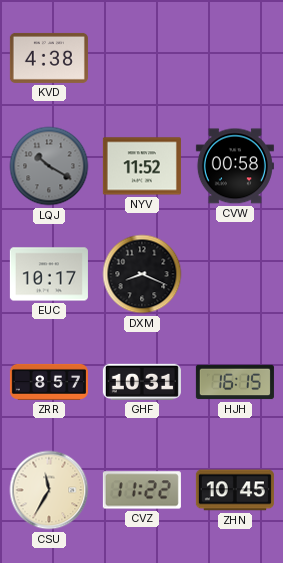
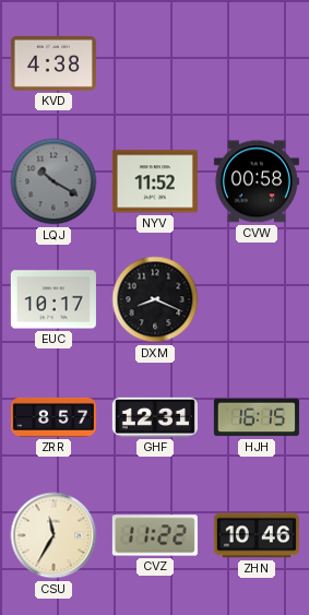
GHF: 10:31 -> 12:31
ZHN: 10:45 -> 10:46
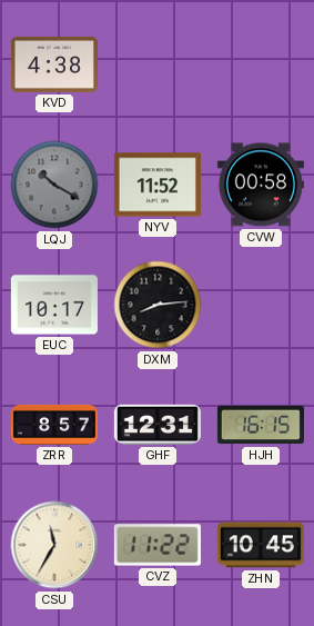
DXM: 8:19 -> 8:14
ZHN: 10:46 -> 10:45
